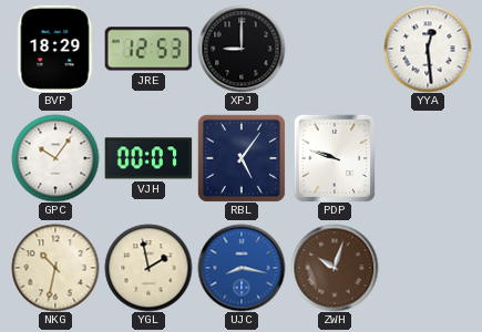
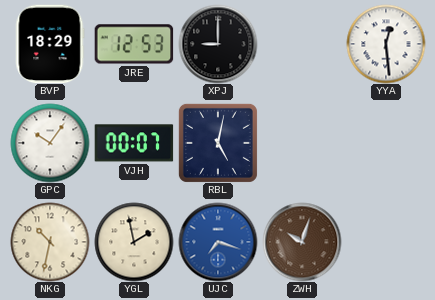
RBL: 5:06 -> 5:02
PDP: 9:48 -> none
UJC: 8:17 -> 7:18
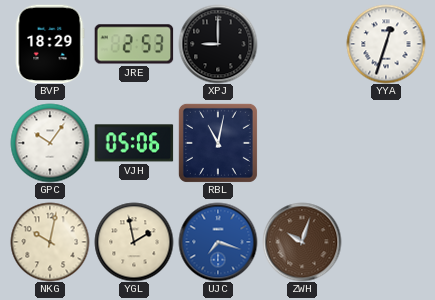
JRE: 12:53 -> 2:53
YYA: 12:29 -> 12:33
VJH: 00:07 -> 05:06
RBL: 5:02 -> 11:02
NKG: 10:32 -> 10:02
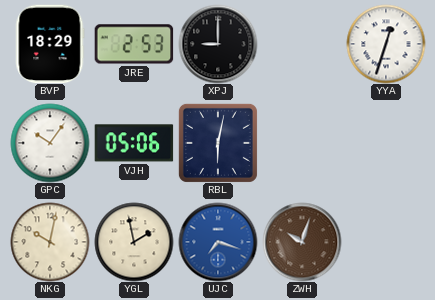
RBL: 11:02 -> 6:02
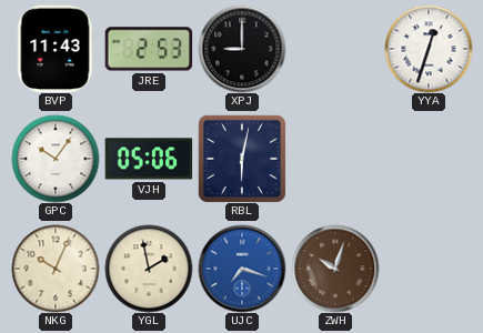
BVP: 18:29 -> 11:43
NKG: 10:02 -> 10:04
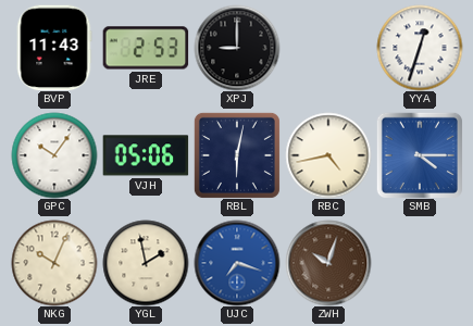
RBC: none -> 4:43
SMB: none -> 4:15
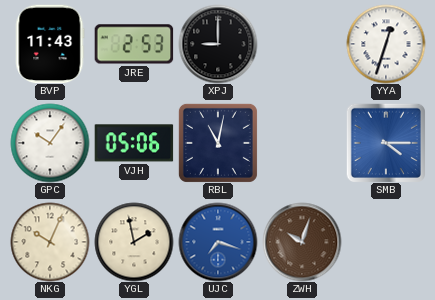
RBL: 6:02 -> 11:02
RBC: 4:43 -> none
